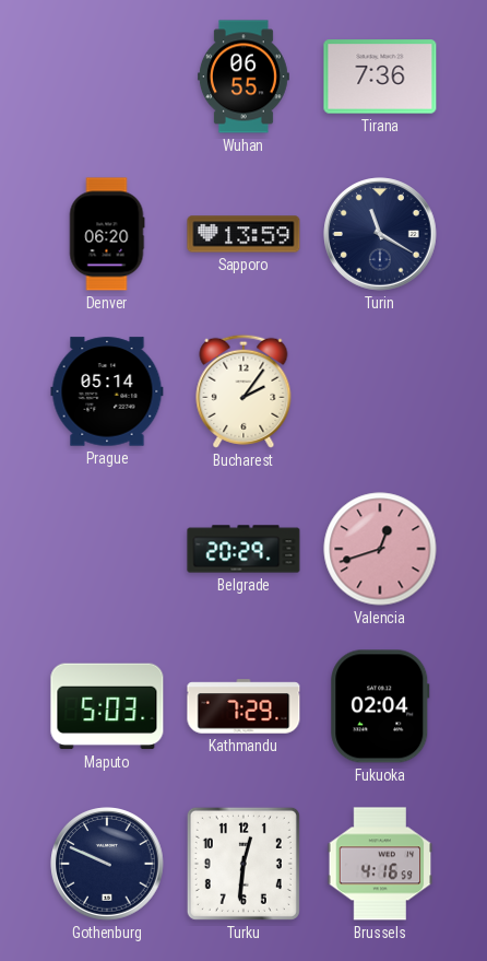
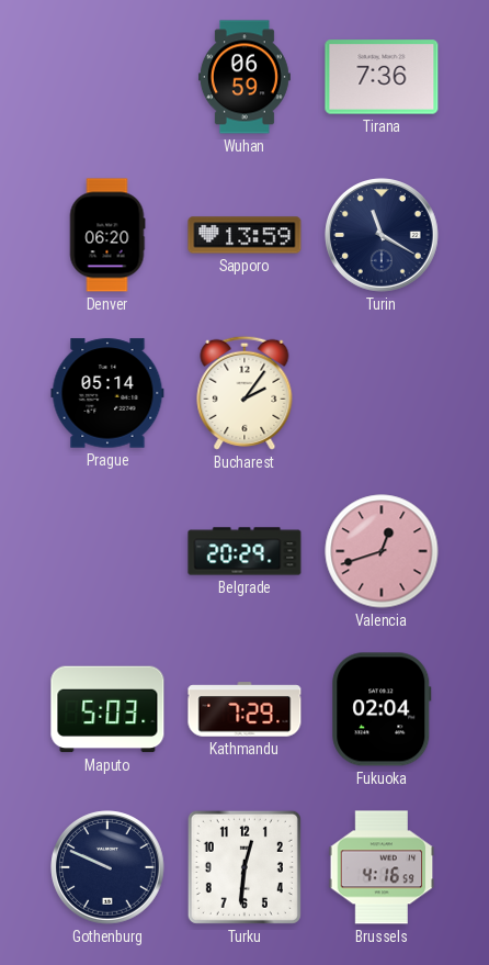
Wuhan: 06:55 -> 06:59
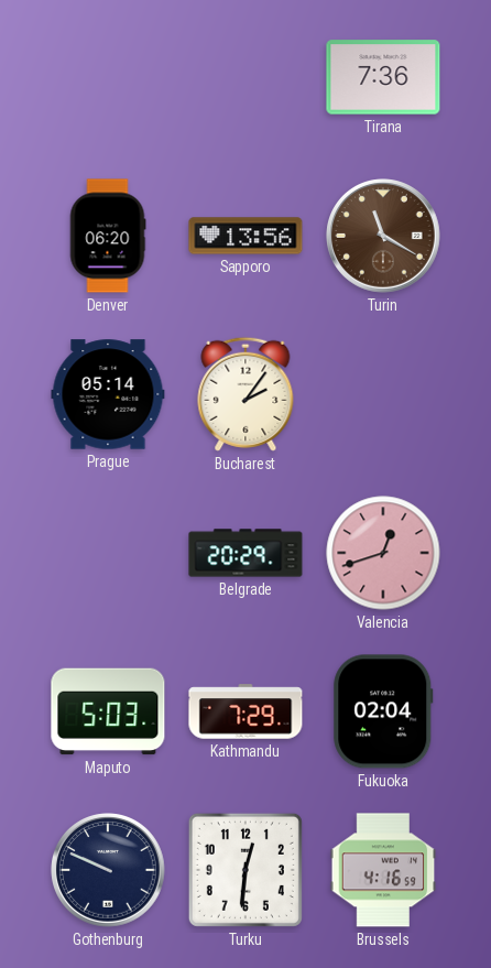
Wuhan: 06:59 -> none
Sapporo: 13:59 -> 13:56
Turin dial: navy -> brown
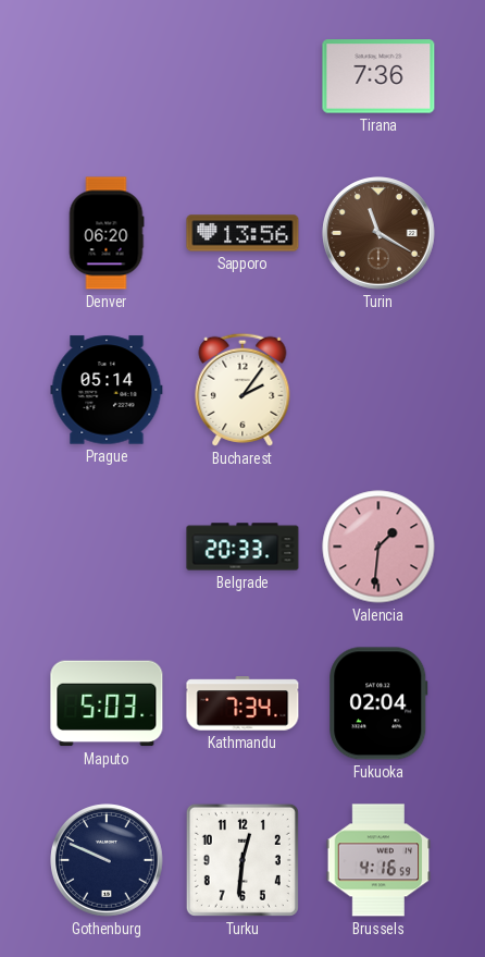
Belgrade: 20:29 -> 20:33
Valencia: 12:42 -> 1:31
Kathmandu: 7:29 -> 7:34
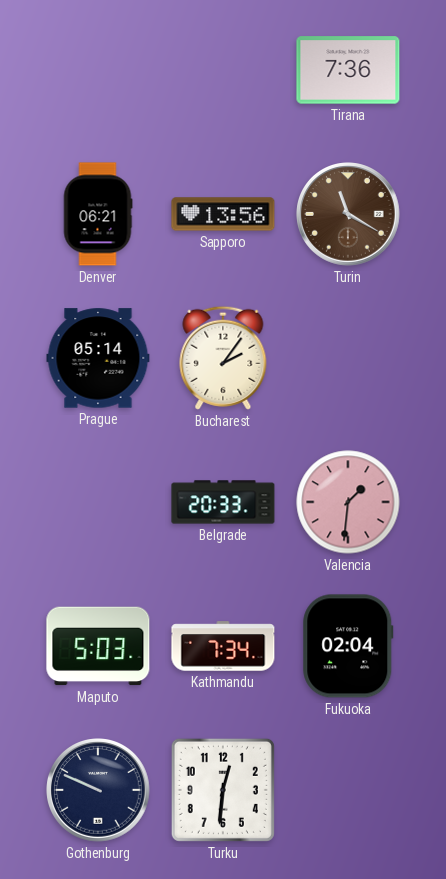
Denver: 06:20 -> 06:21
Brussels: 4:16 -> none
